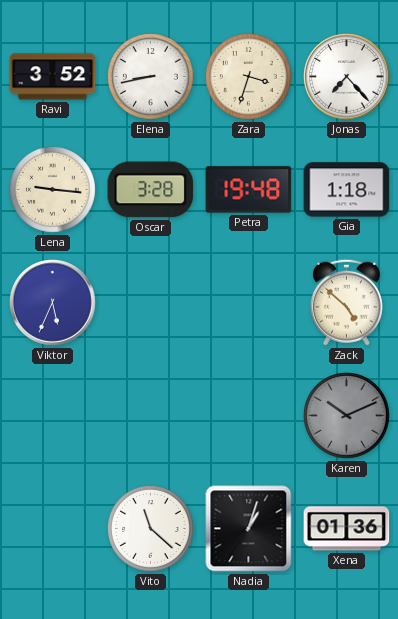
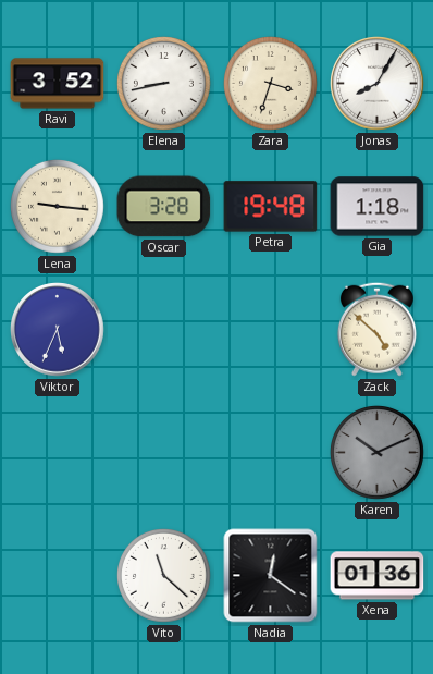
Jonas: 7:23 -> 8:05
Nadia: 1:03 -> 12:21
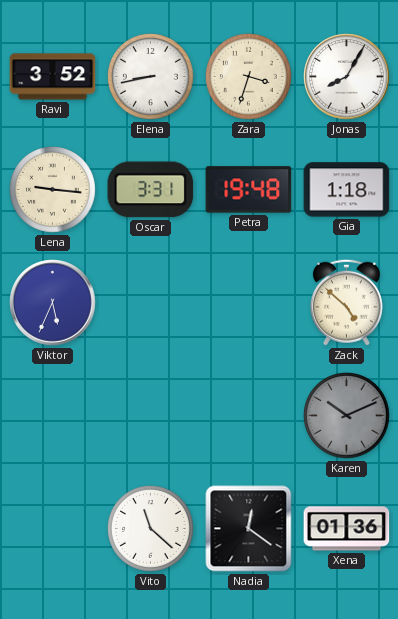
Oscar: 3:28 -> 3:31
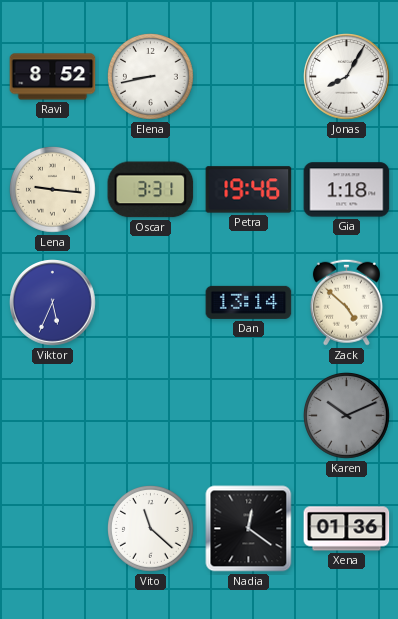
Ravi: 3:52 -> 8:52
Zara: 3:33 -> none
Petra: 19:48 -> 19:46
Dan: none -> 13:14
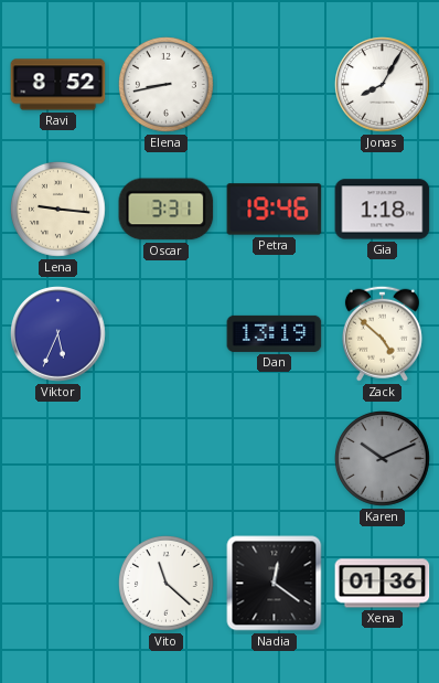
Dan: 13:14 -> 13:19
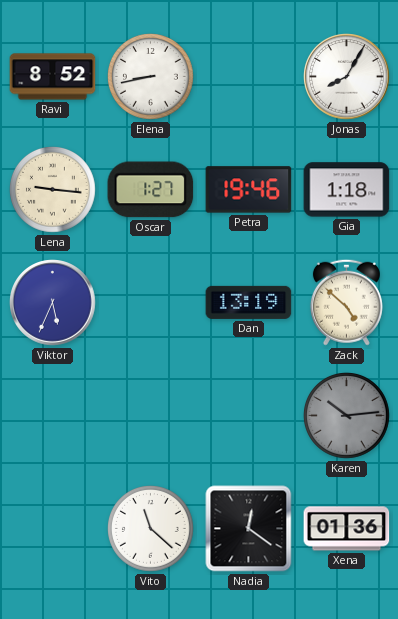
Oscar: 3:31 -> 1:27
Karen: 10:11 -> 10:14
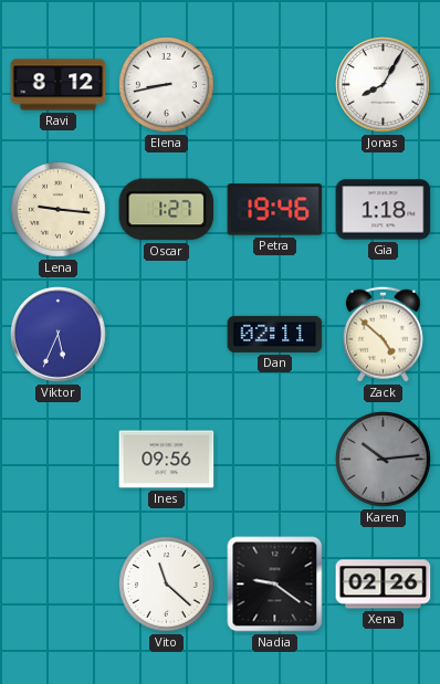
Ravi: 8:52 -> 8:12
Dan: 13:19 -> 02:11
Ines: none -> 09:56
Nadia: 12:21 -> 9:21
Xena: 01:36 -> 02:26
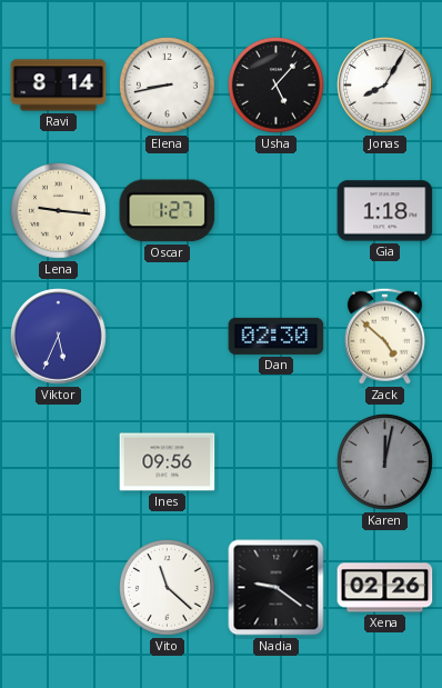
Ravi: 8:12 -> 8:14
Usha: none -> 5:07
Petra: 19:46 -> none
Dan: 02:11 -> 02:30
Karen: 10:14 -> 12:02
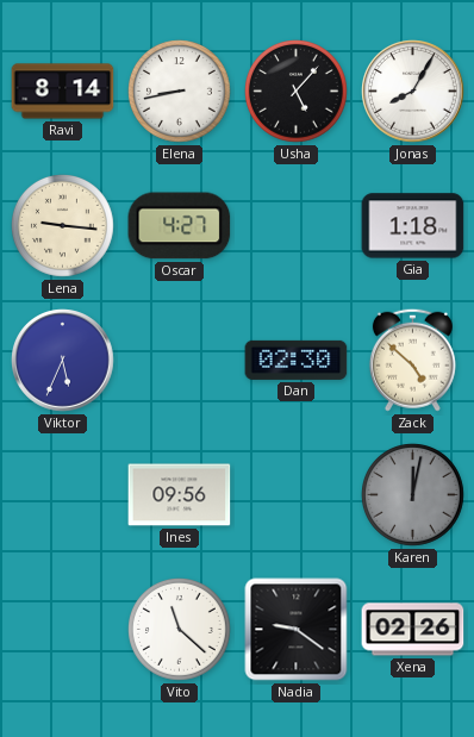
Oscar: 1:27 -> 4:27
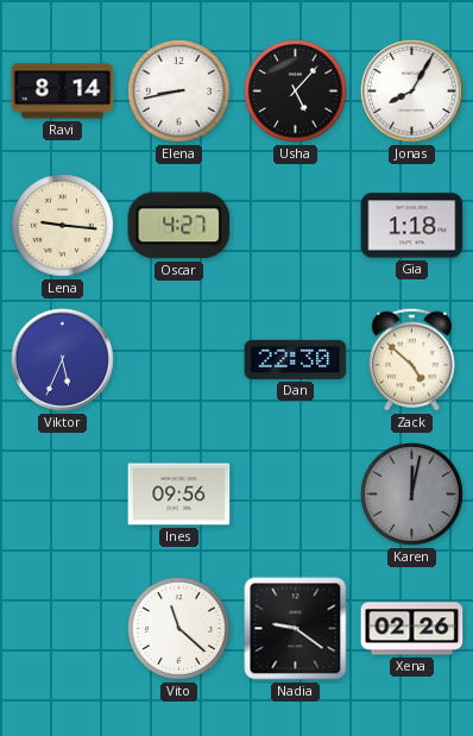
Dan: 02:30 -> 22:30
